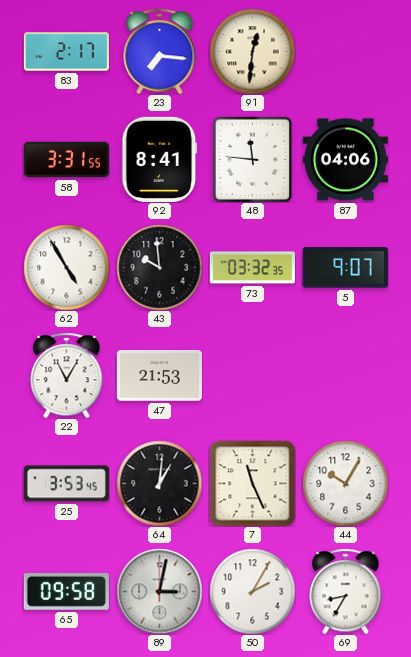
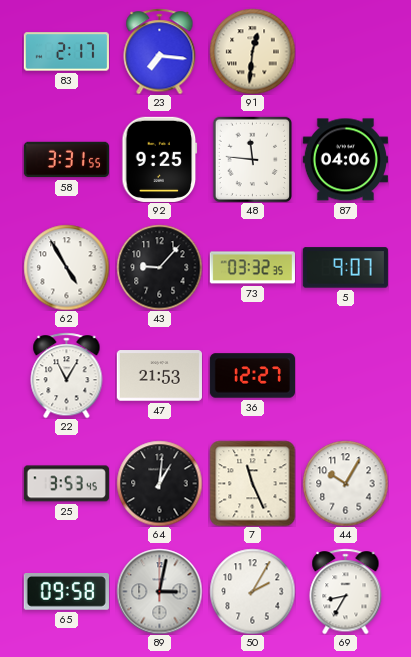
92: 8:41 -> 9:25
43: 9:59 -> 9:07
36: none -> 12:27
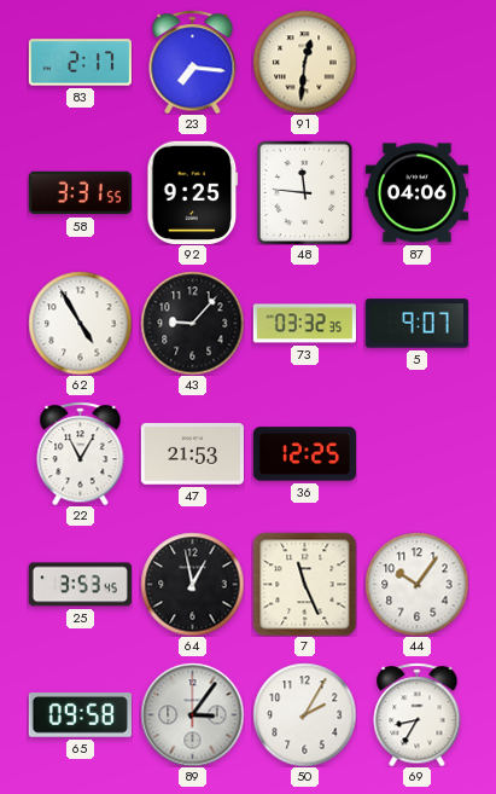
36: 12:27 -> 12:25
64: 1:01 -> 12:58
44: 10:05 -> 10:06
89: 3:02 -> 3:06
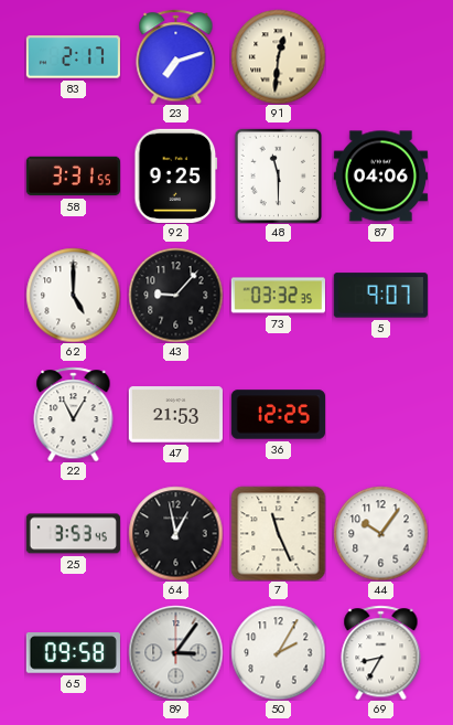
23: 7:16 -> 7:12
48: 11:46 -> 11:30
62: 4:55 -> 5:00
